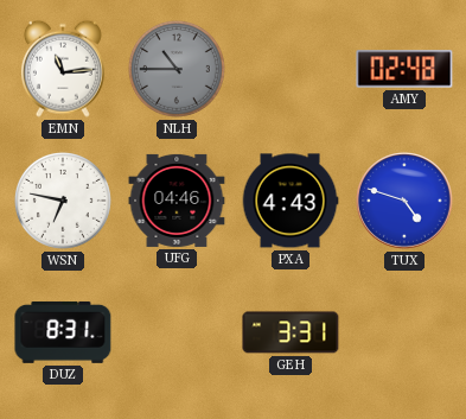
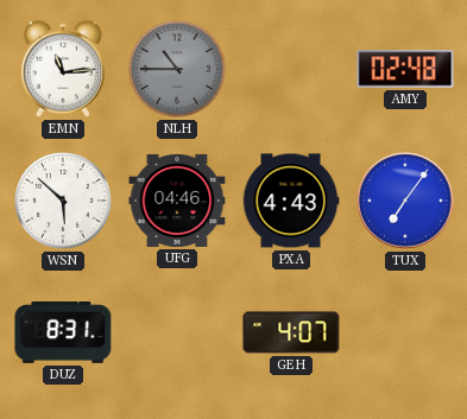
WSN: 6:47 -> 5:52
TUX: 4:48 -> 7:06
GEH: 3:31 -> 4:07
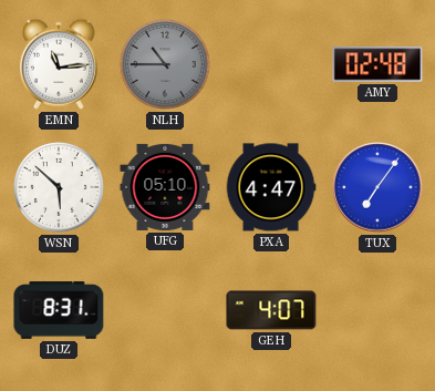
UFG: 04:46 -> 05:10
PXA: 4:43 -> 4:47
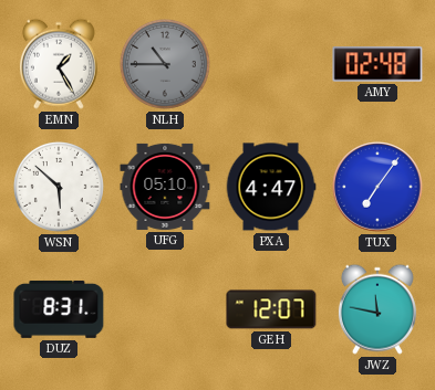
EMN: 11:14 -> 1:25
GEH: 4:07 -> 12:07
JWZ: none -> 11:47
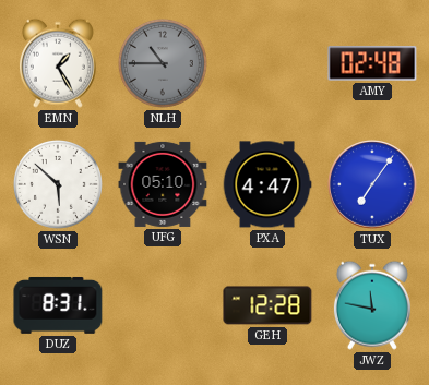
GEH: 12:07 -> 12:28
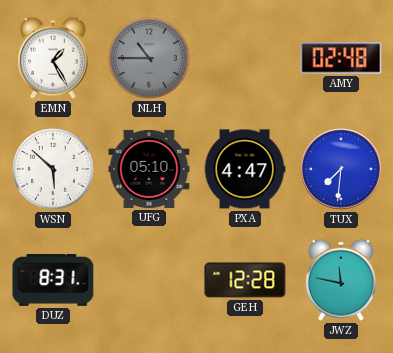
TUX: 7:06 -> 7:31
